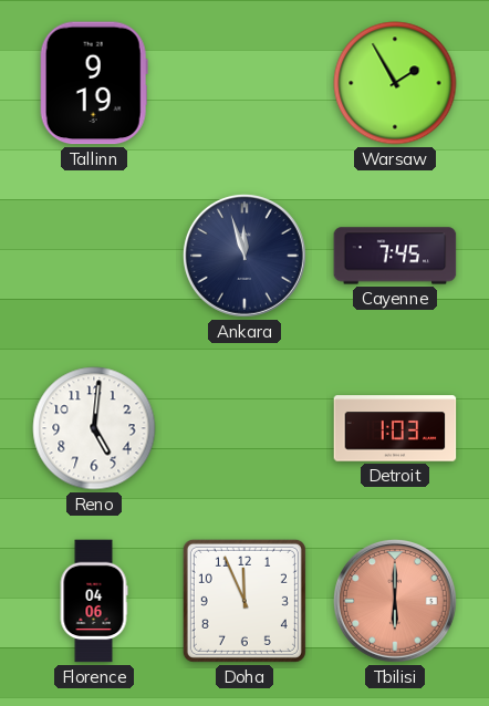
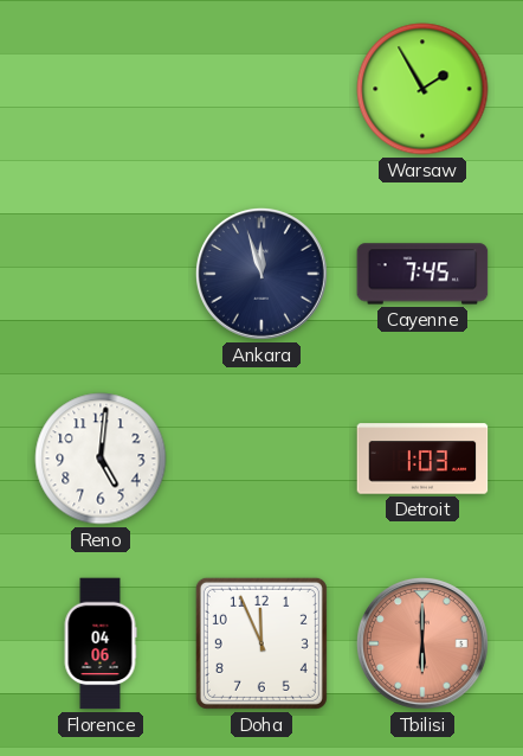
Tallinn: 9:19 -> none
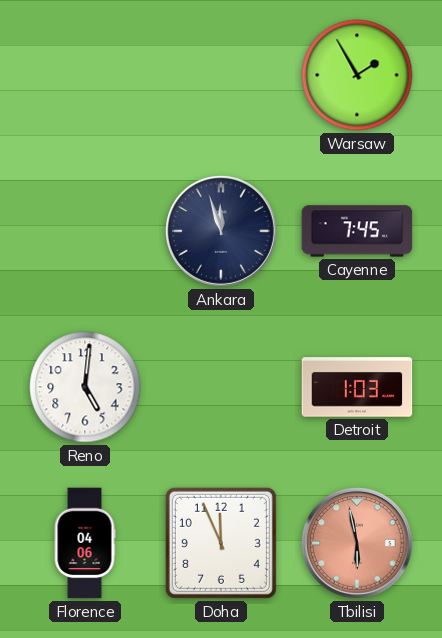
Tbilisi: 6:00 -> 5:58
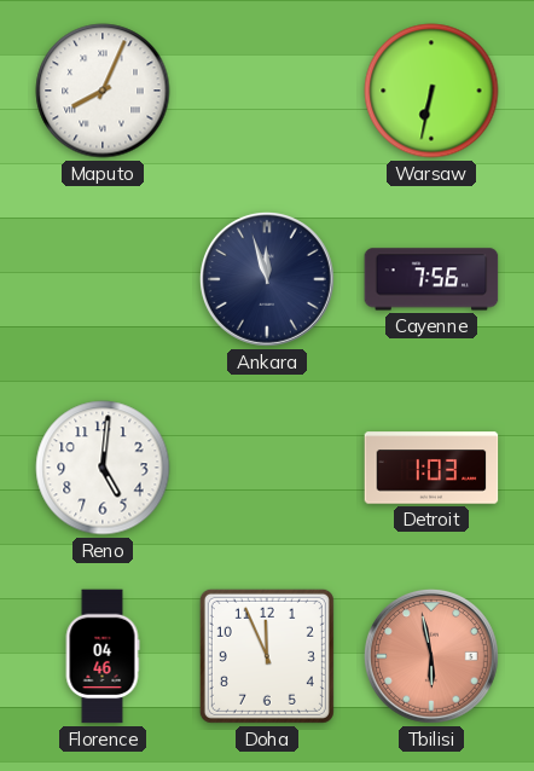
Maputo: none -> 8:04
Warsaw: 1:55 -> 6:32
Cayenne: 7:45 -> 7:56
Florence: 04:06 -> 04:46
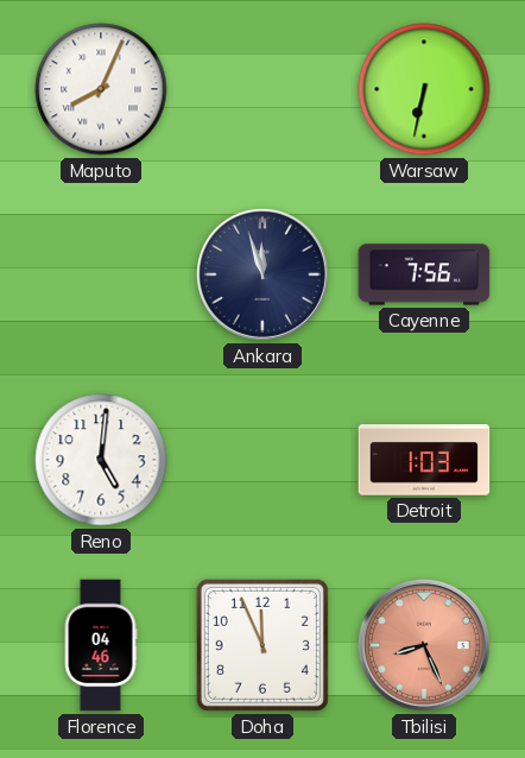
Tbilisi: 5:58 -> 8:26
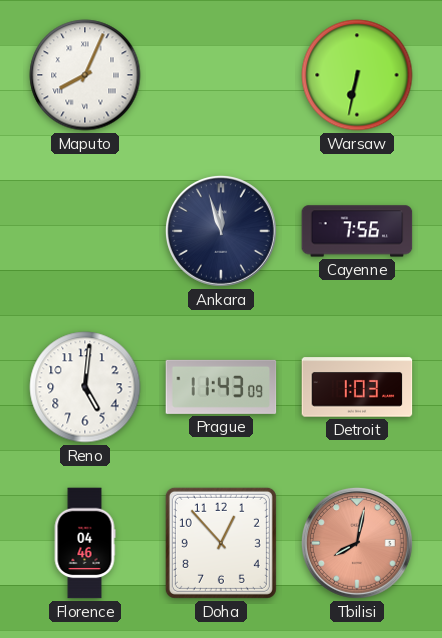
Prague: none -> 11:43
Doha: 11:56 -> 12:53
Tbilisi: 8:26 -> 8:02
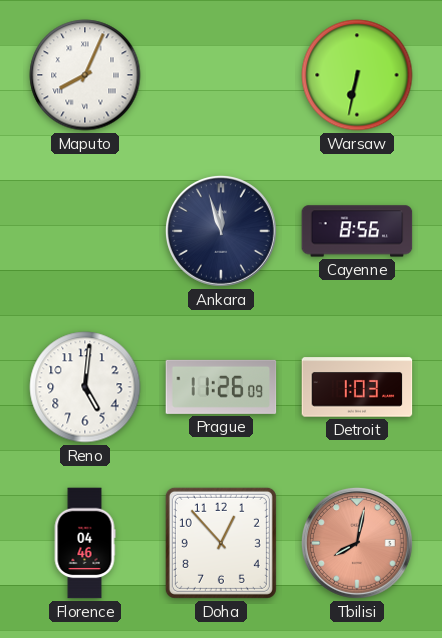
Cayenne: 7:56 -> 8:56
Prague: 11:43 -> 11:26
